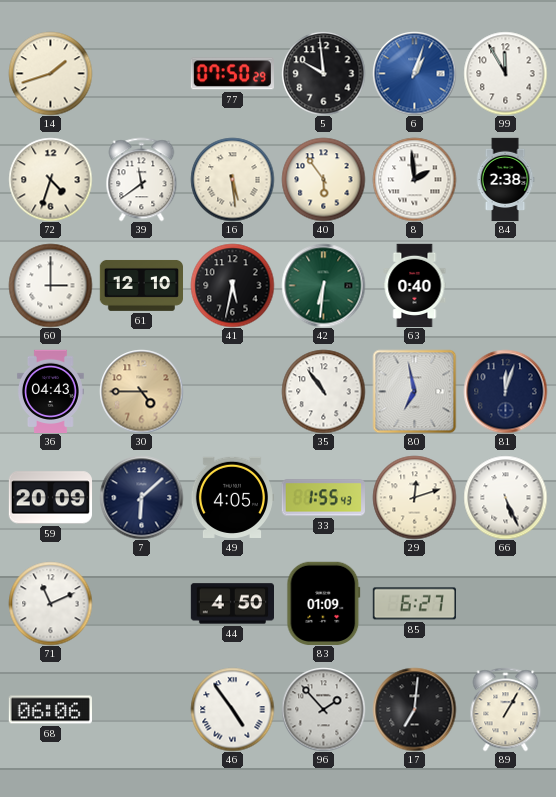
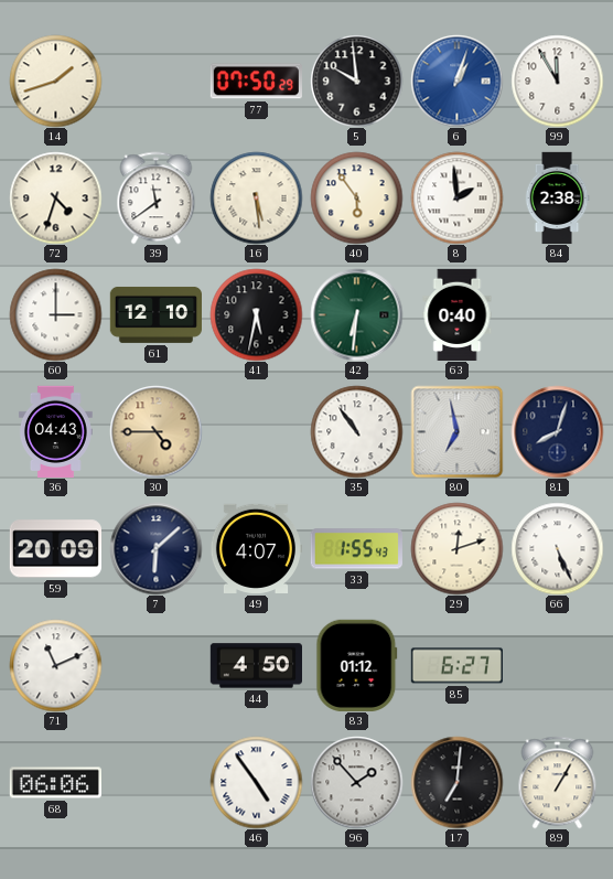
81: 12:03 -> 8:03
49: 4:05 -> 4:07
83: 01:09 -> 01:12
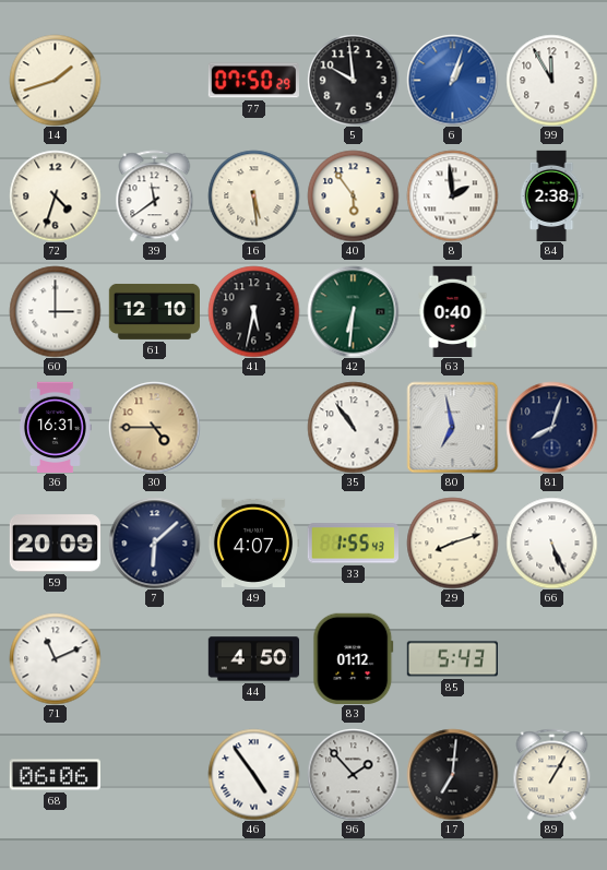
36: 04:43 -> 16:31
29: 12:12 -> 8:12
85: 6:27 -> 5:43
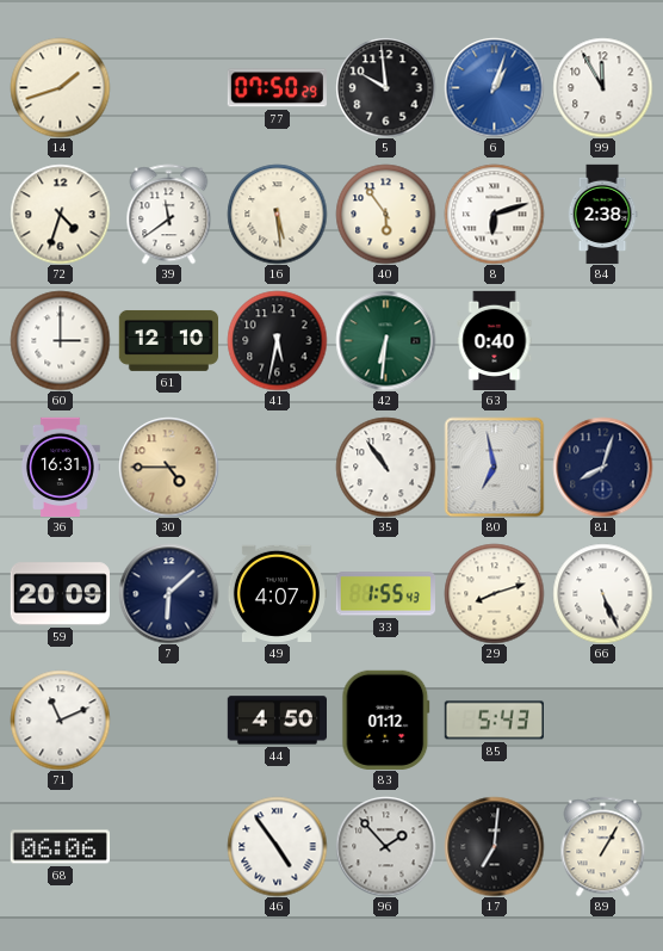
8: 1:59 -> 6:12
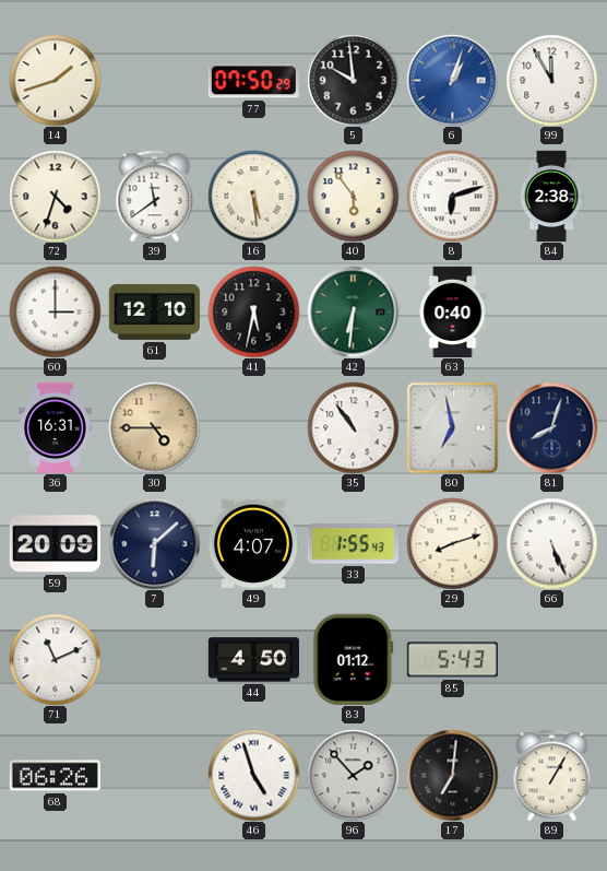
68: 06:06 -> 06:26
46: 4:54 -> 4:57
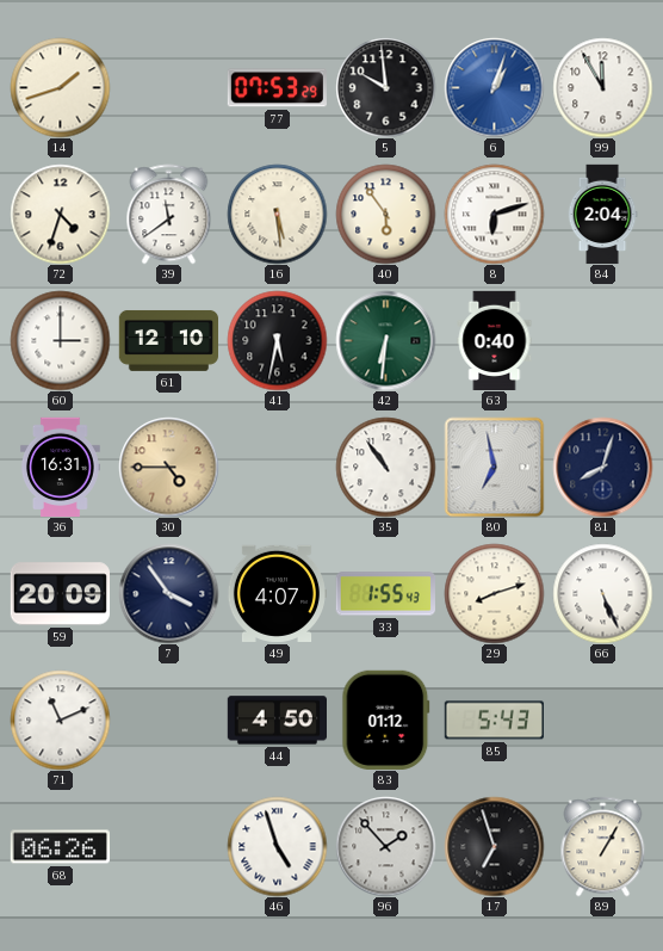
77: 07:50 -> 07:53
84: 2:38 -> 2:04
7: 6:08 -> 3:54
17: 7:01 -> 6:57
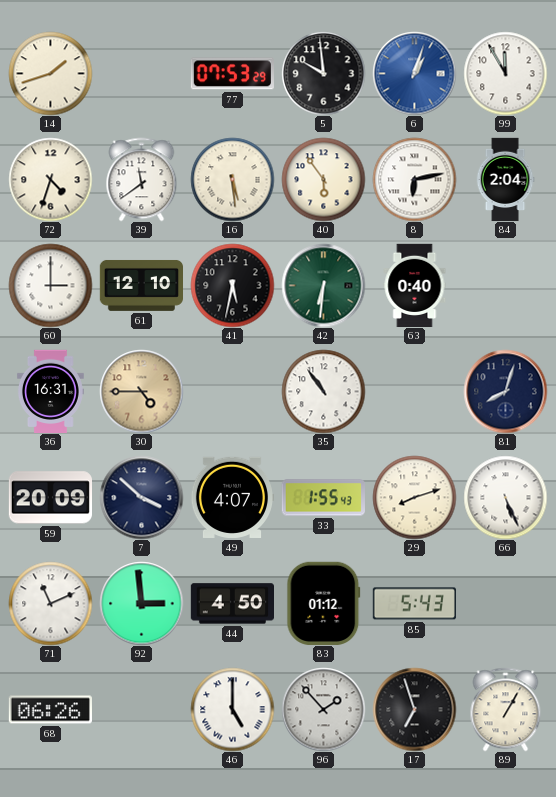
8: 6:12 -> 6:13
80: 6:58 -> none
7: 3:54 -> 3:52
92: none -> 2:59
46: 4:57 -> 5:00
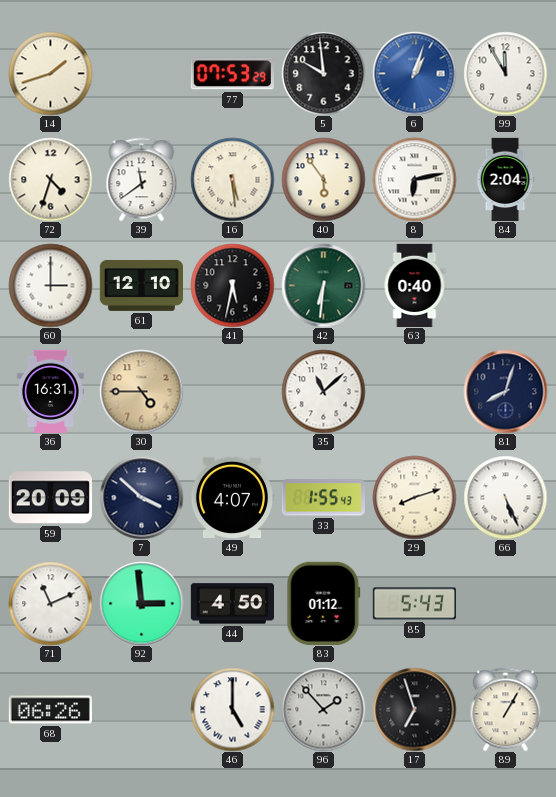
35: 10:54 -> 11:08
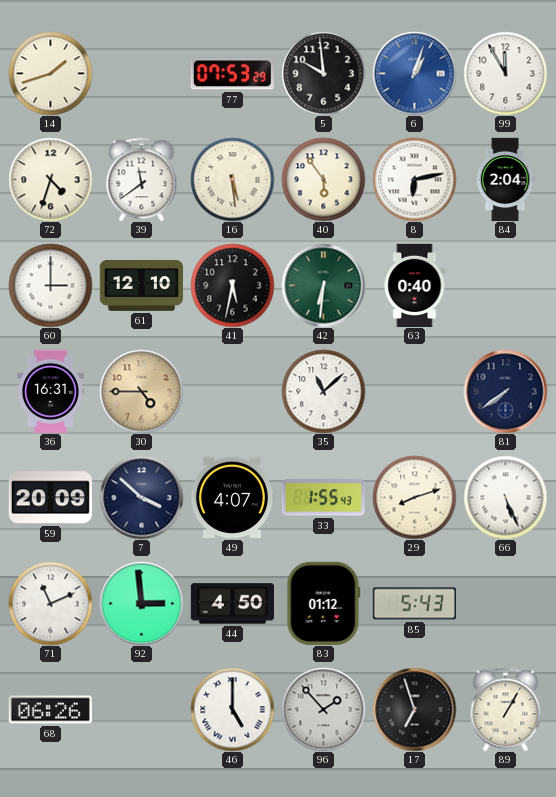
81: 8:03 -> 7:39
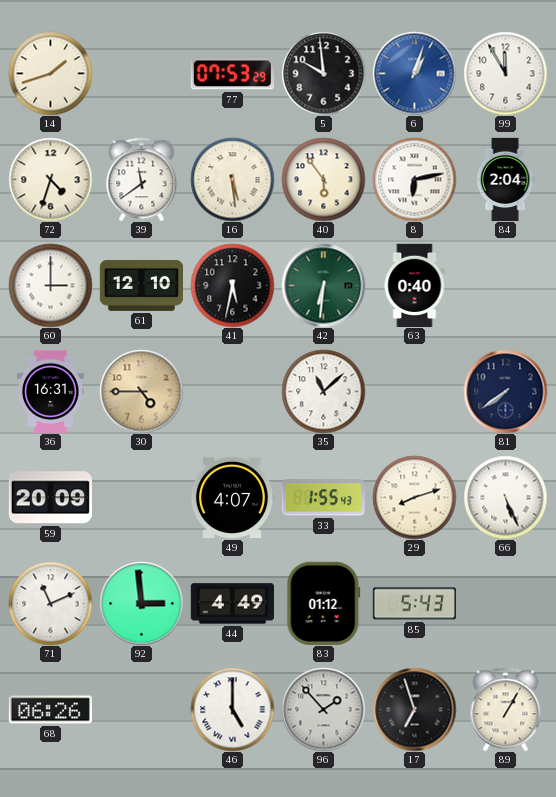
7: 3:52 -> none
44: 4:50 -> 4:49
